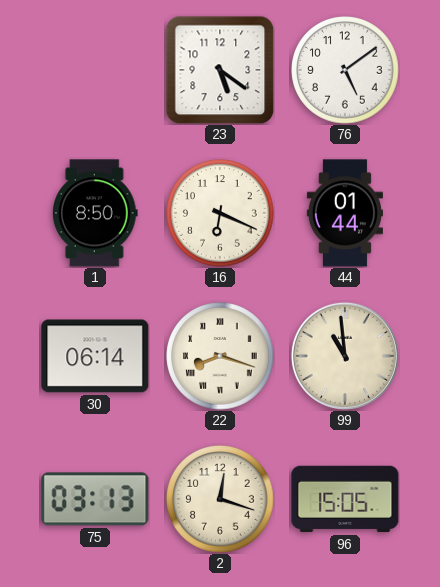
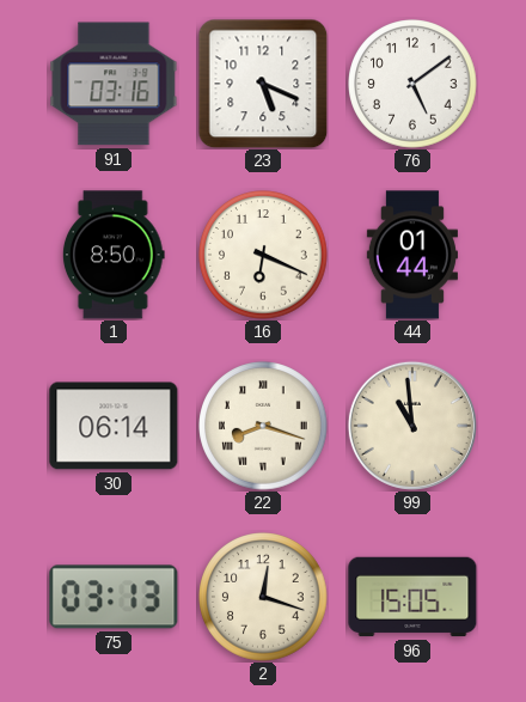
91: none -> 03:16
23: 5:21 -> 5:19
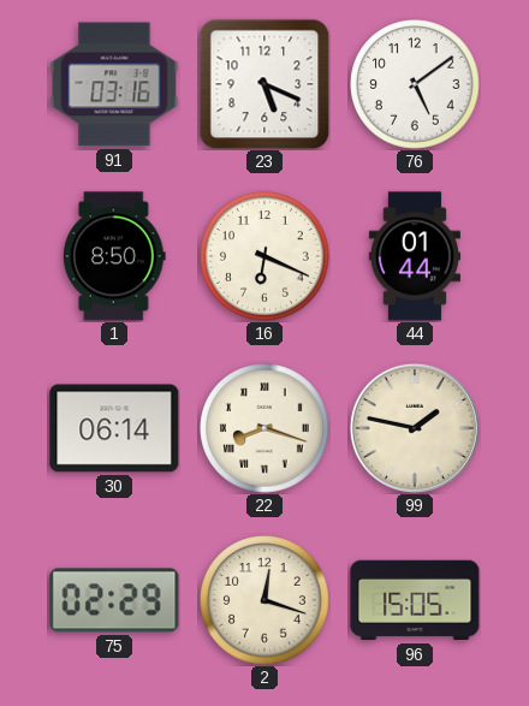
99: 10:59 -> 1:47
75: 03:13 -> 02:29
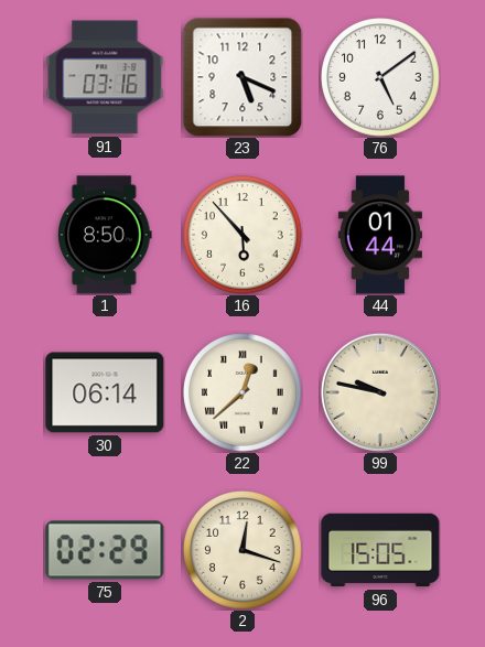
16: 6:19 -> 5:53
22: 8:18 -> 12:38
99: 1:47 -> 9:47
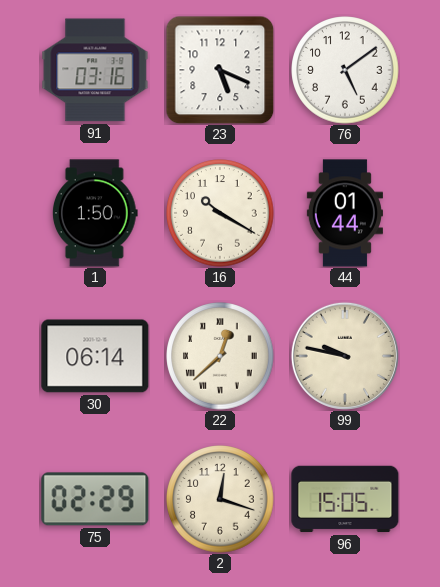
1: 8:50 -> 1:50
16: 5:53 -> 10:20
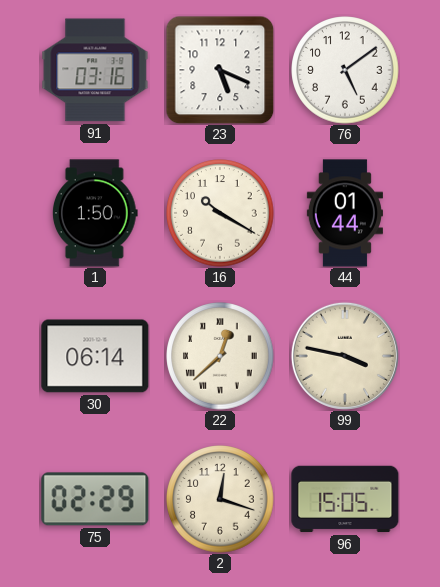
99: 9:47 -> 3:47
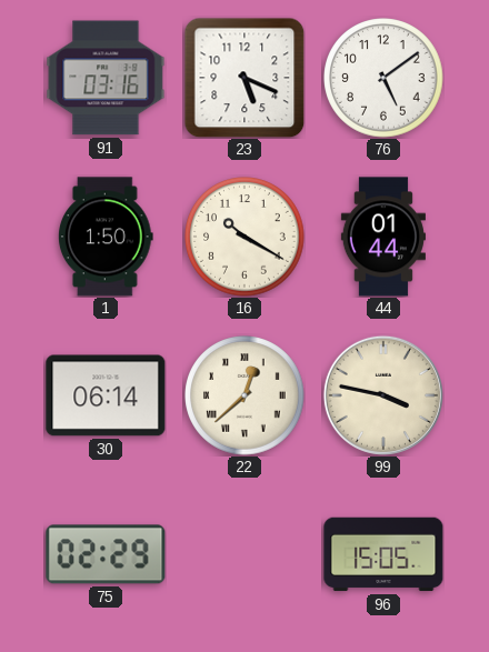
2: 12:18 -> none
